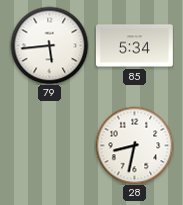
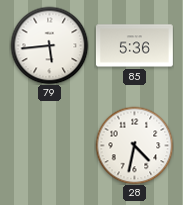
85: 5:34 -> 5:36
28: 8:32 -> 4:32
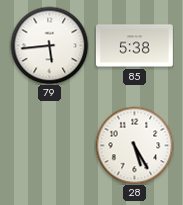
85: 5:36 -> 5:38
28: 4:32 -> 5:25
